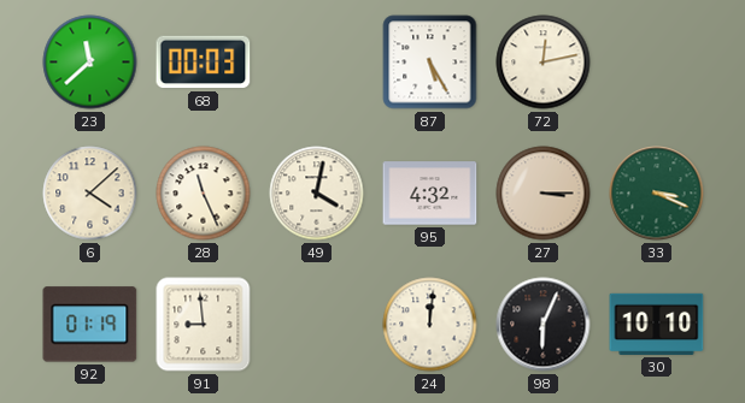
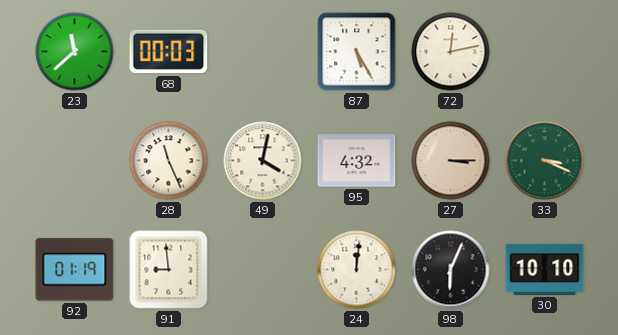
6: 4:08 -> none
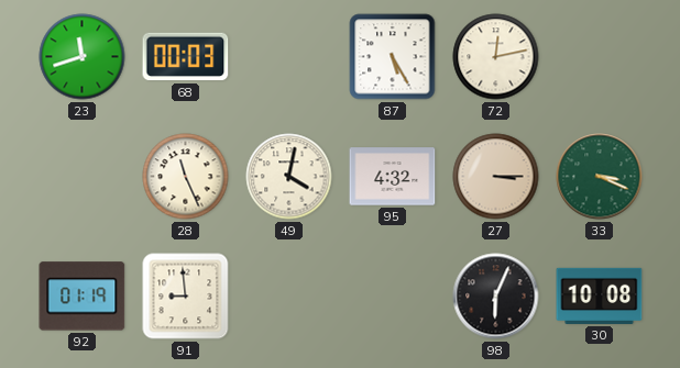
23: 11:38 -> 11:42
24: 12:01 -> none
30: 10:10 -> 10:08
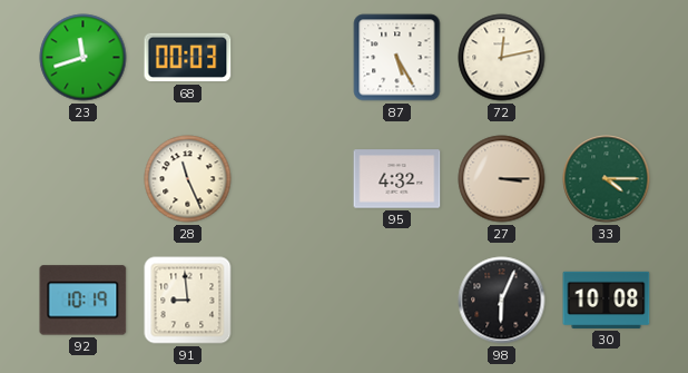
49: 4:02 -> none
33: 3:19 -> 4:15
92: 01:19 -> 10:19
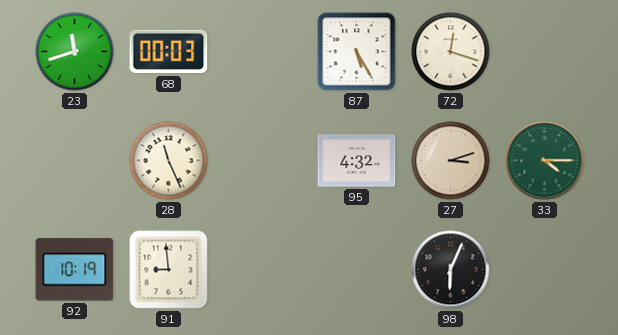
72: 12:13 -> 12:18
27: 3:15 -> 3:12
30: 10:08 -> none
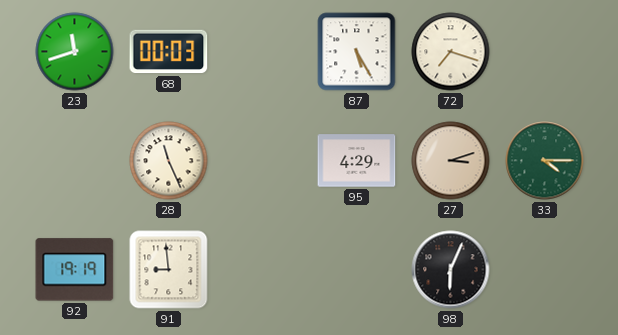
72: 12:18 -> 7:18
95: 4:32 -> 4:29
92: 10:19 -> 19:19
